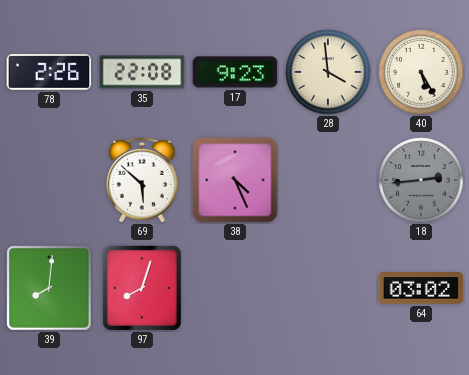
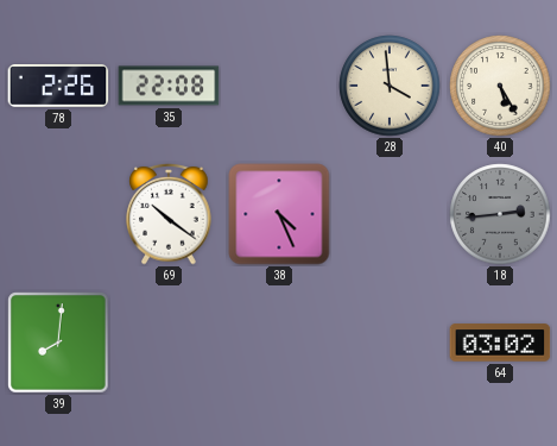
17: 9:23 -> none
69: 5:52 -> 10:21
97: 8:03 -> none
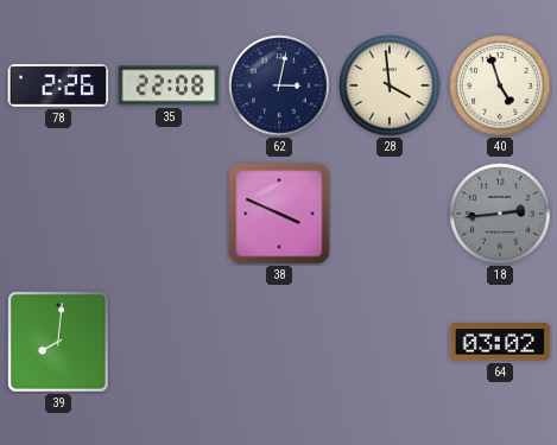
62: none -> 3:02
40: 5:25 -> 4:57
69: 10:21 -> none
38: 4:26 -> 3:49
